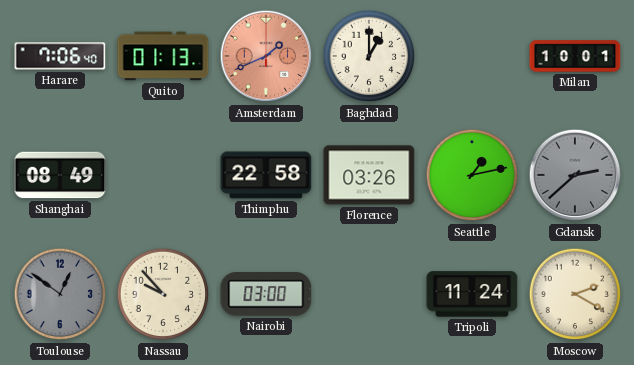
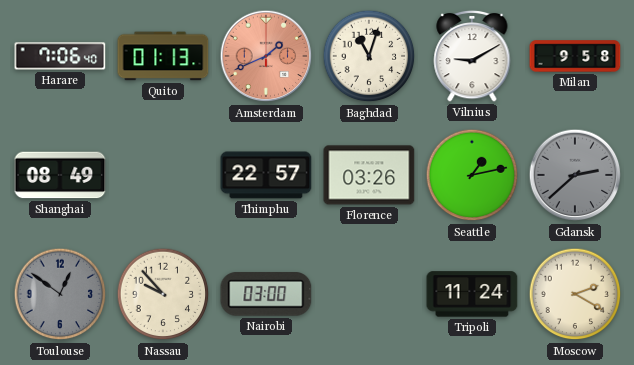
Baghdad: 1:00 -> 11:03
Vilnius: none -> 9:10
Milan: 10:01 -> 9:58
Thimphu: 22:58 -> 22:57
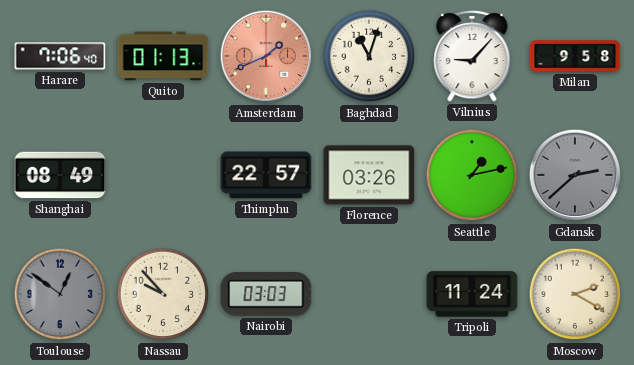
Vilnius: 9:10 -> 9:07
Nairobi: 03:00 -> 03:03
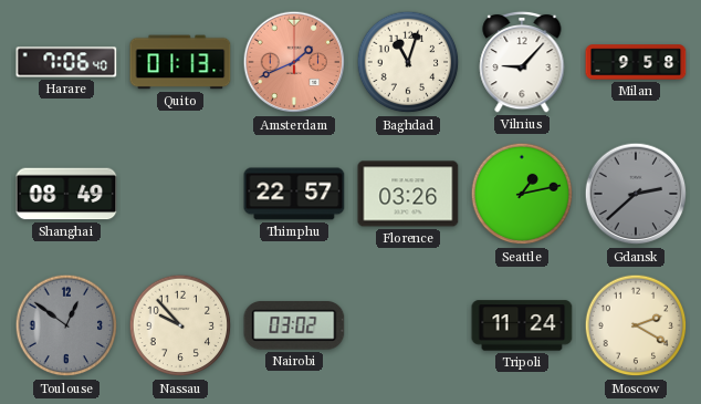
Nairobi: 03:03 -> 03:02
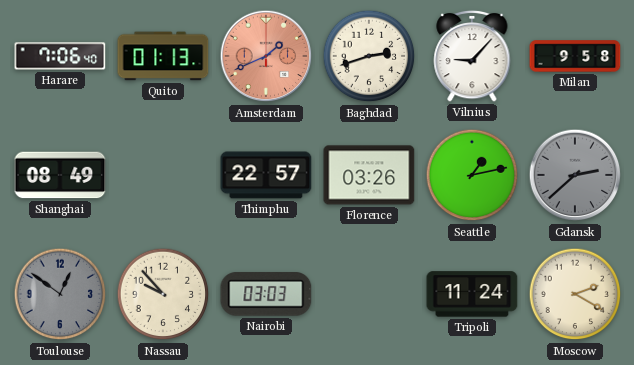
Baghdad: 11:03 -> 2:42
Nairobi: 03:02 -> 03:03
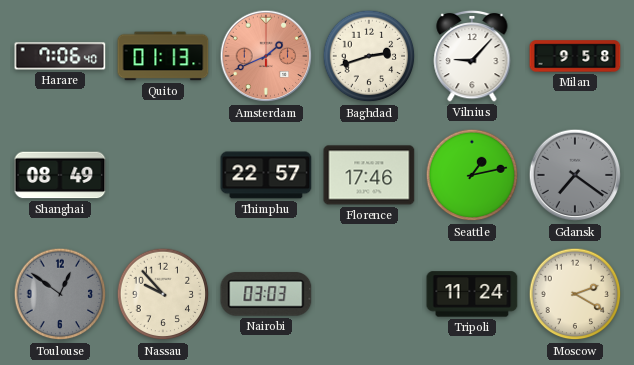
Florence: 03:26 -> 17:46
Gdansk: 2:38 -> 7:21
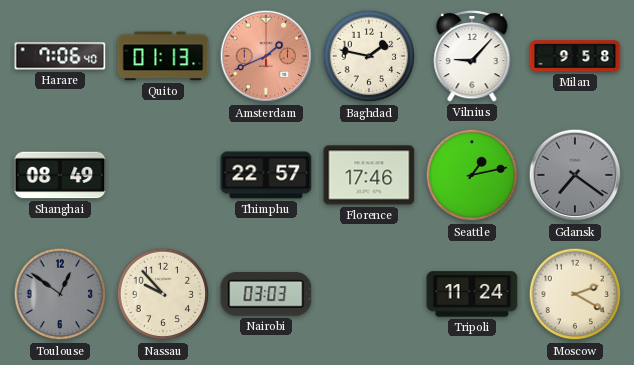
Baghdad: 2:42 -> 1:47
